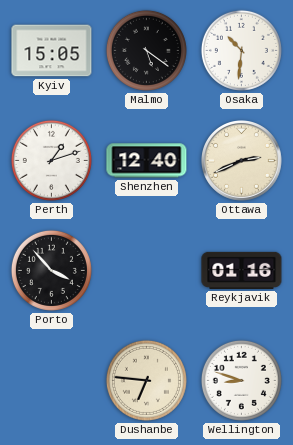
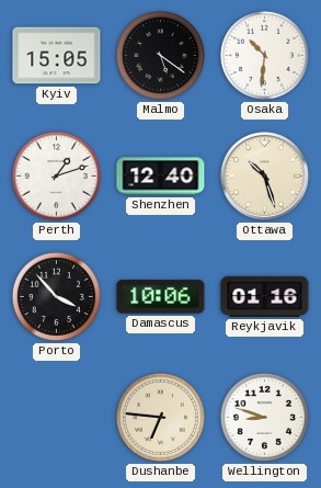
Ottawa: 2:41 -> 10:27
Damascus: none -> 10:06
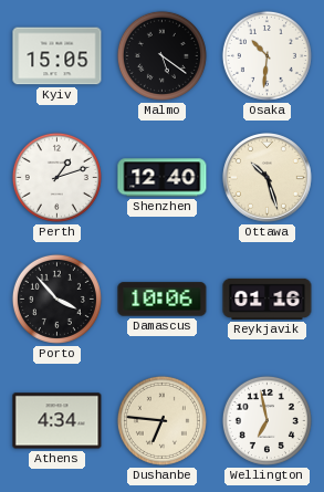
Athens: none -> 4:34
Wellington: 8:48 -> 6:58
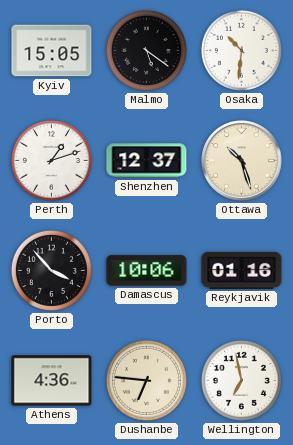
Shenzhen: 12:40 -> 12:37
Athens: 4:34 -> 4:36
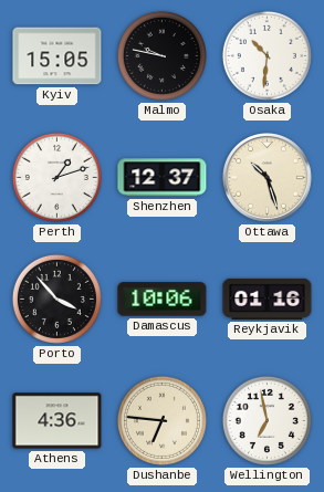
Malmo: 5:21 -> 9:47
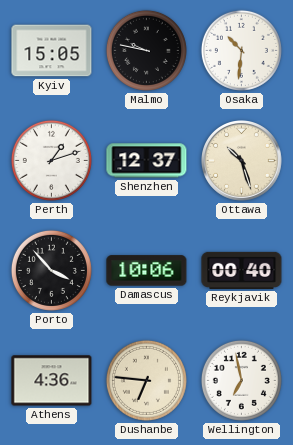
Reykjavik: 01:16 -> 00:40
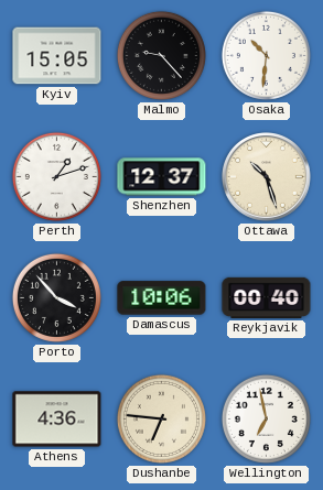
Malmo: 9:47 -> 9:23
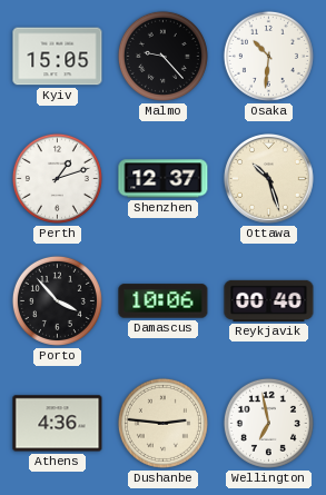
Dushanbe: 6:46 -> 2:46
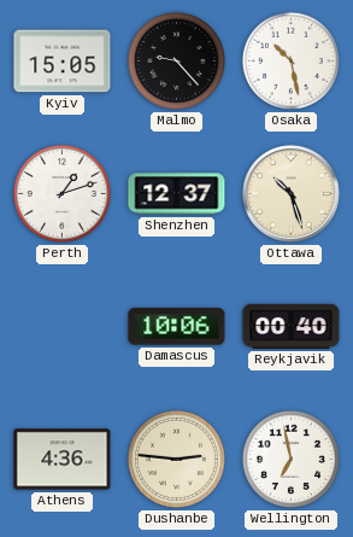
Osaka: 10:31 -> 10:28
Porto: 3:53 -> none
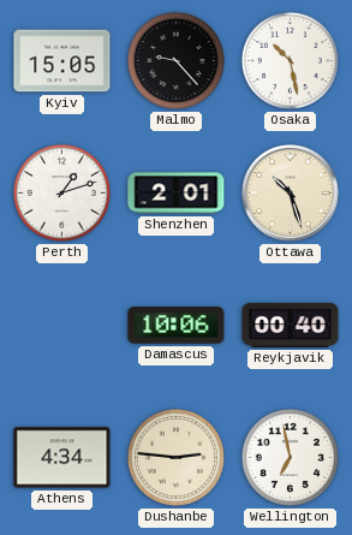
Shenzhen: 12:37 -> 2:01
Athens: 4:36 -> 4:34
